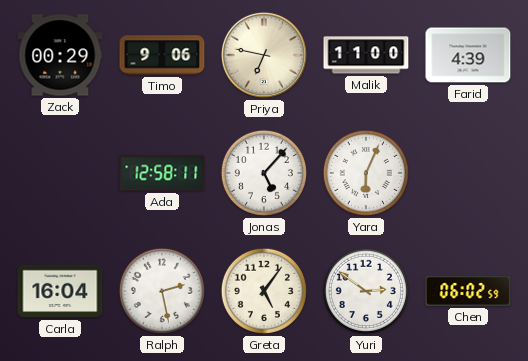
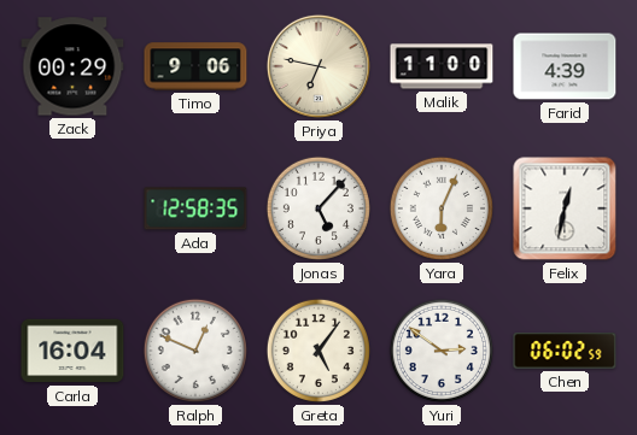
Ada: 12:58:11 -> 12:58:35
Felix: none -> 12:32
Ralph: 2:28 -> 12:49
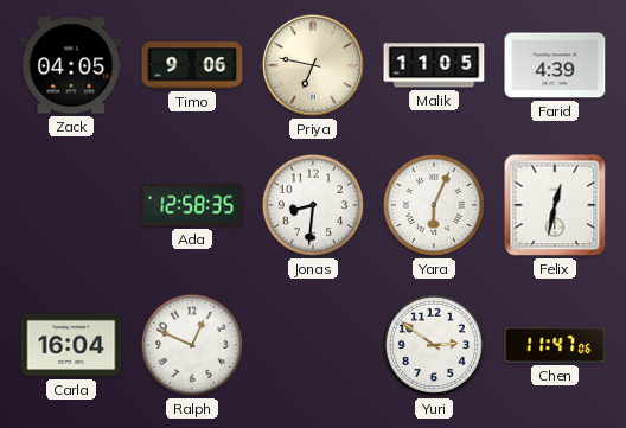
Zack: 00:29 -> 04:05
Malik: 11:00 -> 11:05
Jonas: 5:07 -> 8:31
Greta: 5:06 -> none
Chen: 06:02 -> 11:47
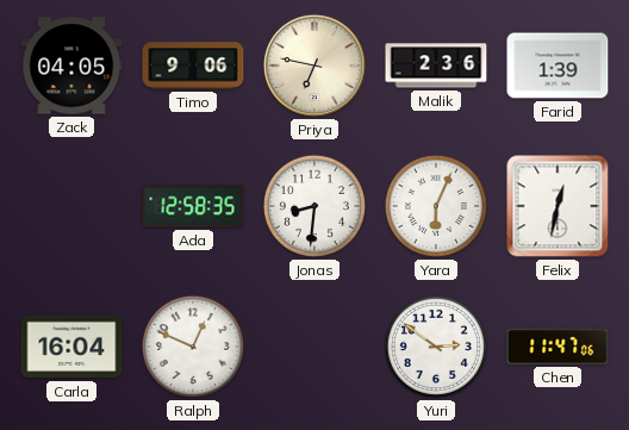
Malik: 11:05 -> 2:36
Farid: 4:39 -> 1:39
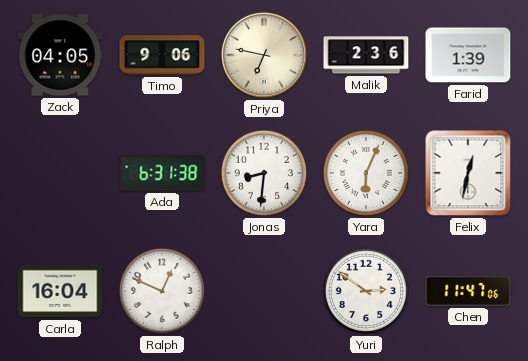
Ada: 12:58 -> 6:31
